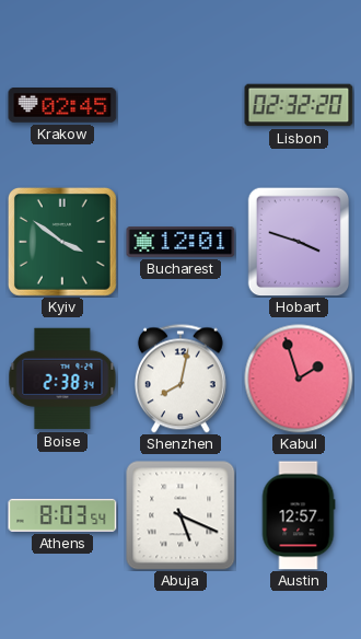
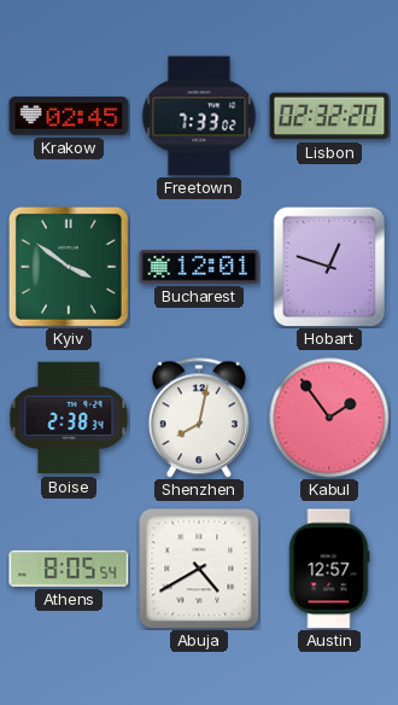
Freetown: none -> 7:33
Hobart: 3:48 -> 12:48
Kabul: 1:57 -> 1:54
Athens: 8:03 -> 8:05
Abuja: 5:19 -> 4:40
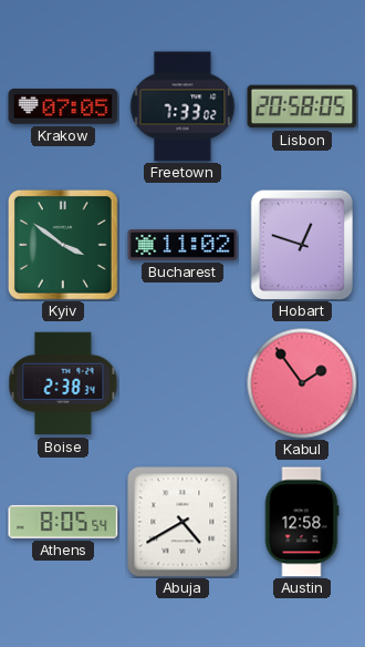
Krakow: 02:45 -> 07:05
Lisbon: 02:32 -> 20:58
Bucharest: 12:01 -> 11:02
Shenzhen: 8:02 -> none
Austin: 12:57 -> 12:58
